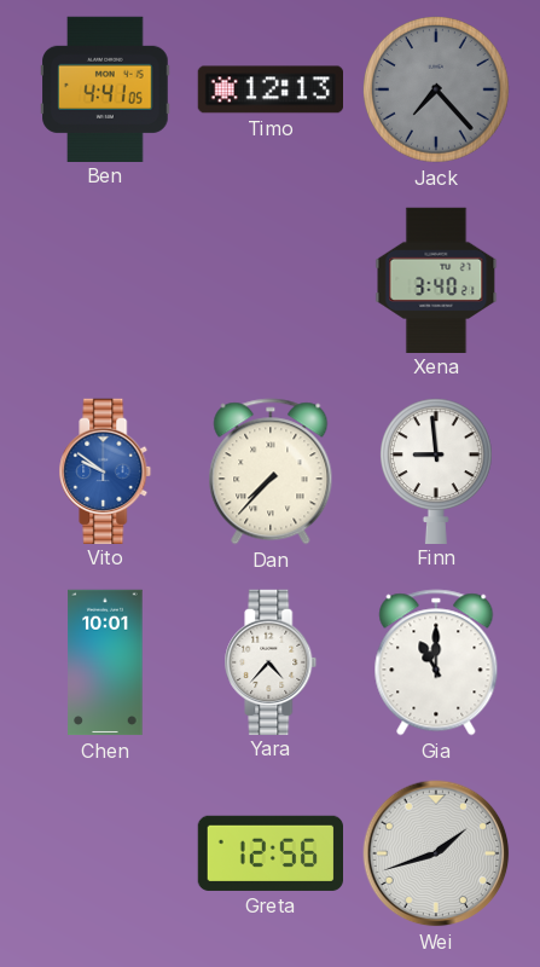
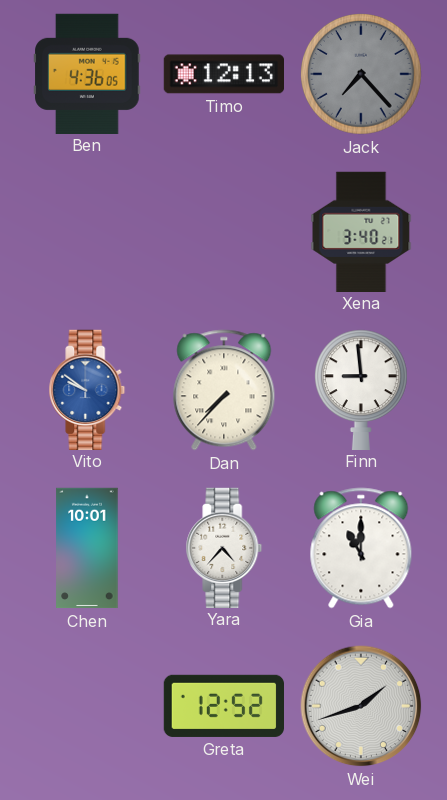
Ben: 4:41 -> 4:36
Greta: 12:56 -> 12:52
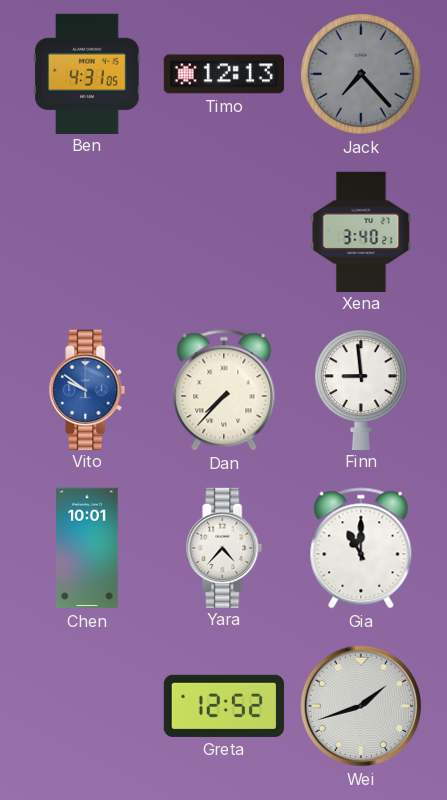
Ben: 4:36 -> 4:31
